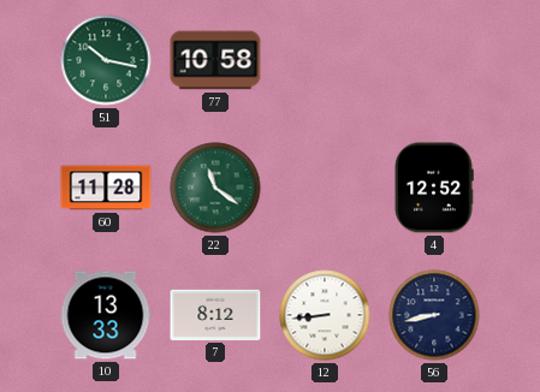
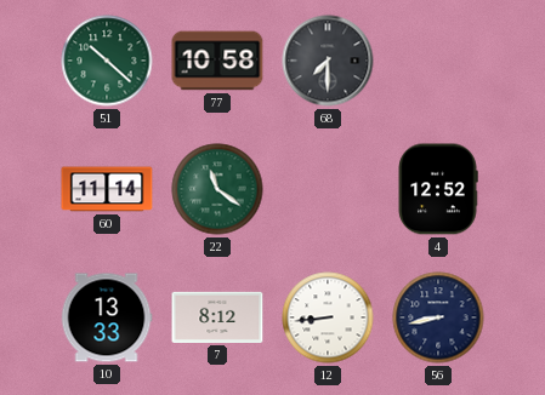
51: 10:17 -> 10:22
68: none -> 7:30
60: 11:28 -> 11:14
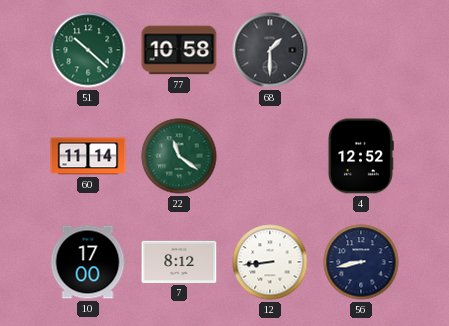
68: 7:30 -> 1:30
10: 13:33 -> 17:00
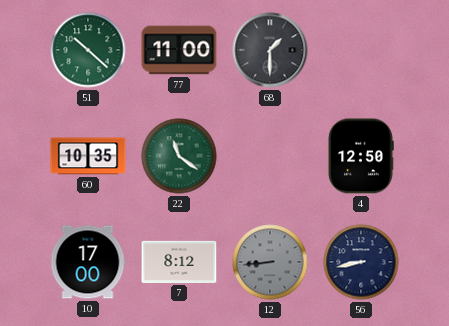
77: 10:58 -> 11:00
60: 11:14 -> 10:35
4: 12:52 -> 12:50
12 dial: white -> grey
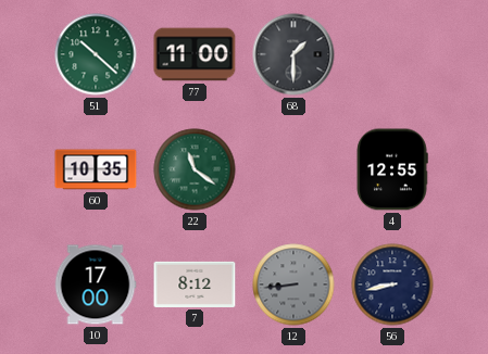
4: 12:50 -> 12:55
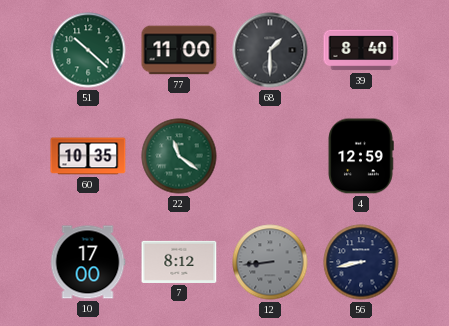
39: none -> 8:40
4: 12:55 -> 12:59
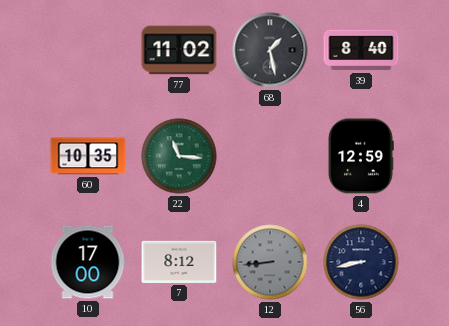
51: 10:22 -> none
77: 11:00 -> 11:02
68: 1:30 -> 1:28
22: 11:21 -> 11:16
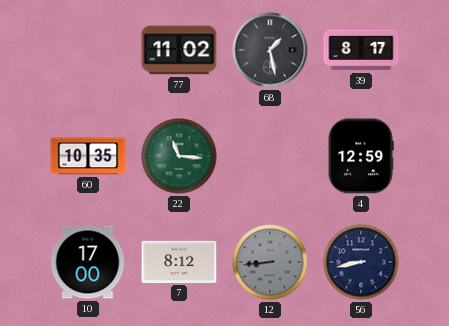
39: 8:40 -> 8:17
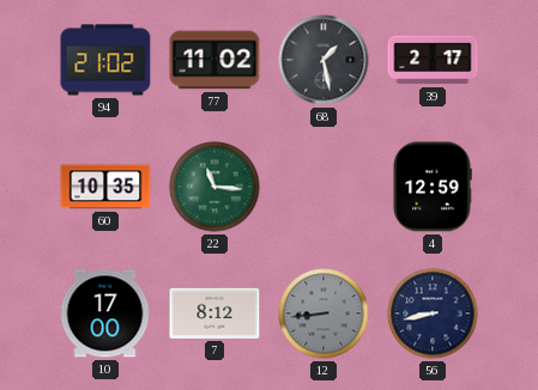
94: none -> 21:02
39: 8:17 -> 2:17
